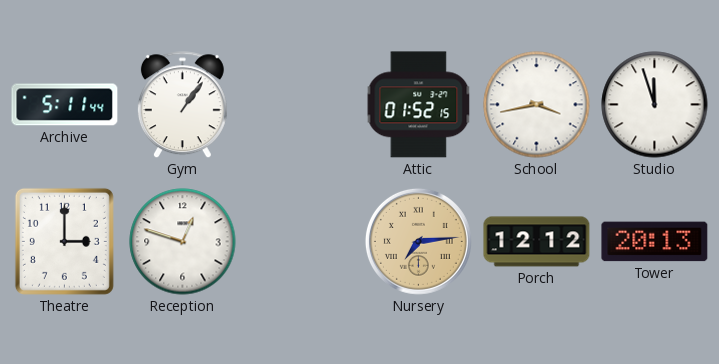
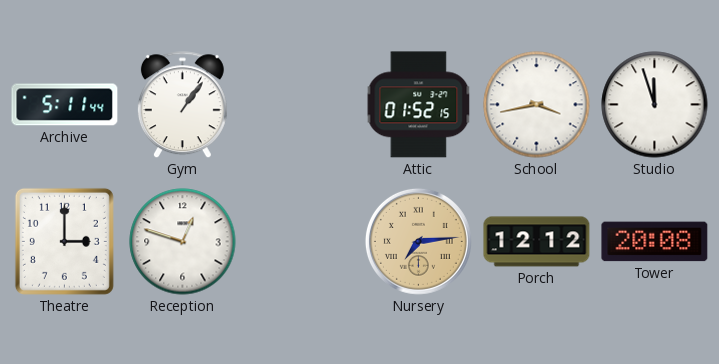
Tower: 20:13 -> 20:08
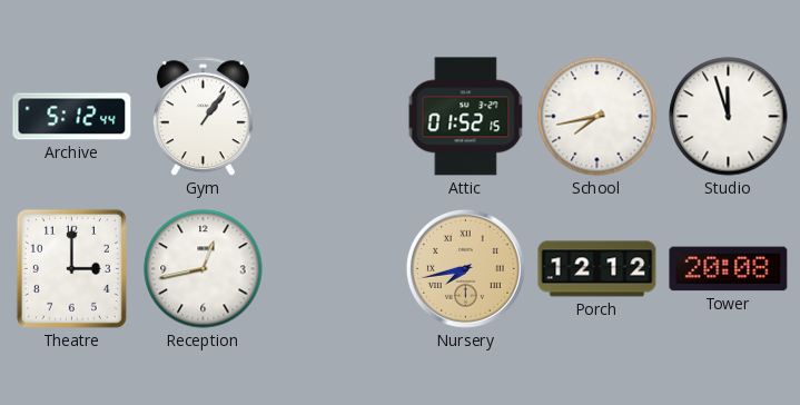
Archive: 5:11 -> 5:12
School: 3:43 -> 7:43
Reception: 12:48 -> 12:43
Nursery: 7:14 -> 7:43
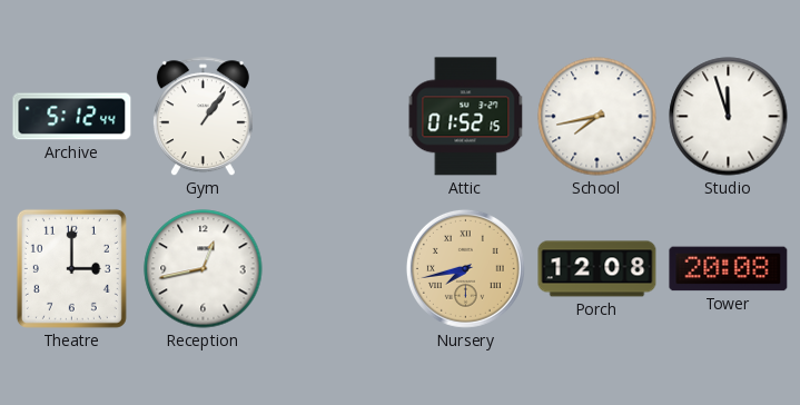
Porch: 12:12 -> 12:08
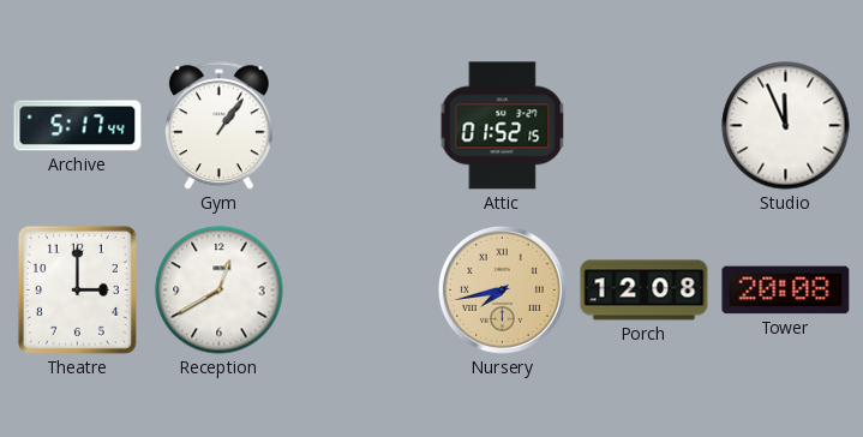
Archive: 5:12 -> 5:17
School: 7:43 -> none
Studio: 11:57 -> 11:56
Reception: 12:43 -> 12:40
